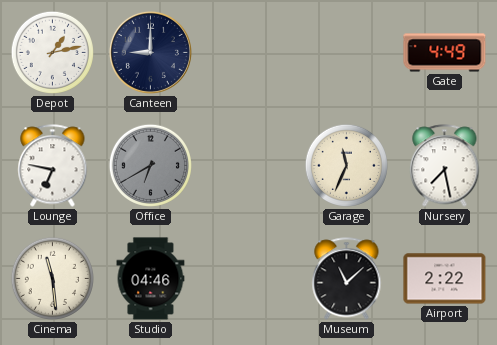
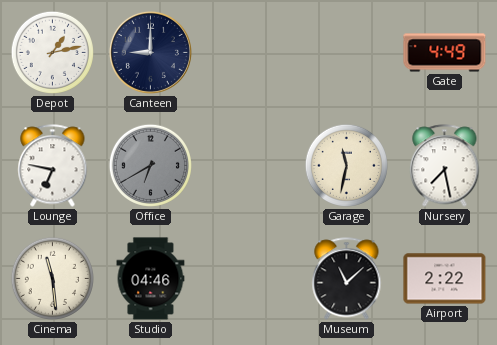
Garage: 11:34 -> 11:32
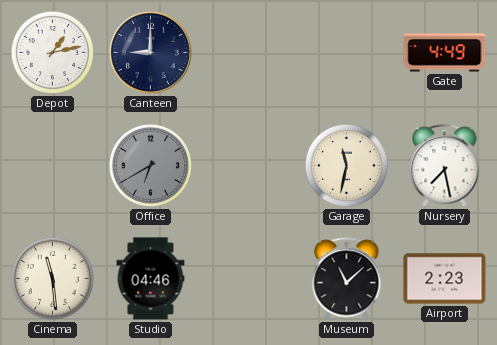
Lounge: 6:47 -> none
Airport: 2:22 -> 2:23
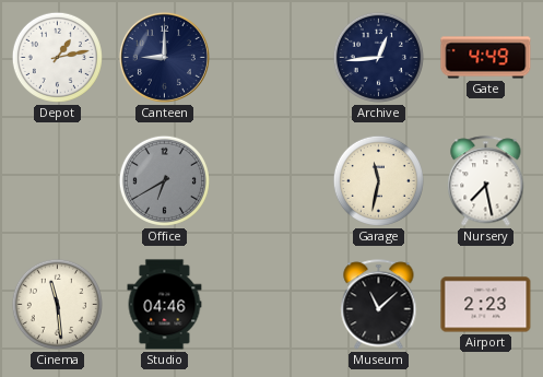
Archive: none -> 12:44
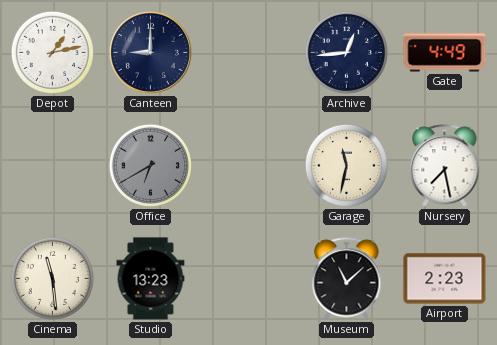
Studio: 04:46 -> 13:23
